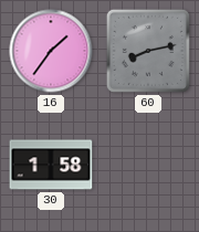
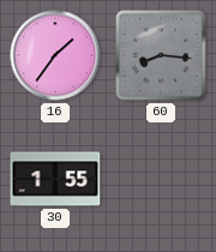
60: 8:13 -> 8:16
30: 1:58 -> 1:55
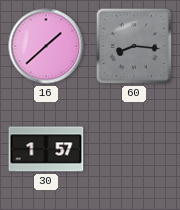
16: 1:36 -> 1:38
30: 1:55 -> 1:57
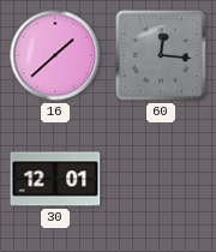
60: 8:16 -> 12:16
30: 1:57 -> 12:01
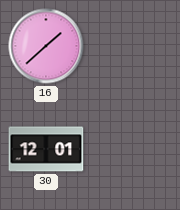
60: 12:16 -> none
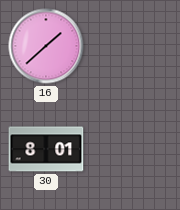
30: 12:01 -> 8:01
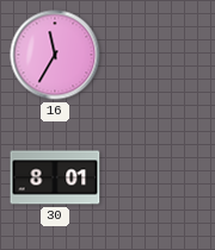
16: 1:38 -> 11:35
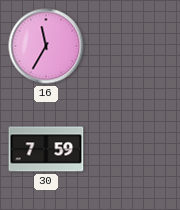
30: 8:01 -> 7:59
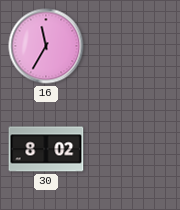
30: 7:59 -> 8:02
